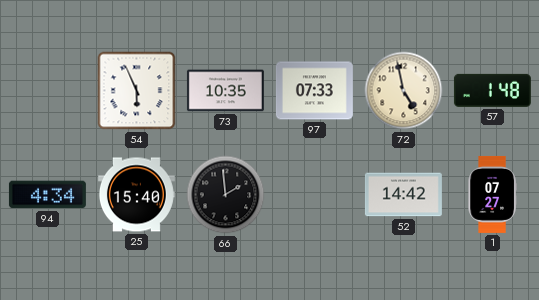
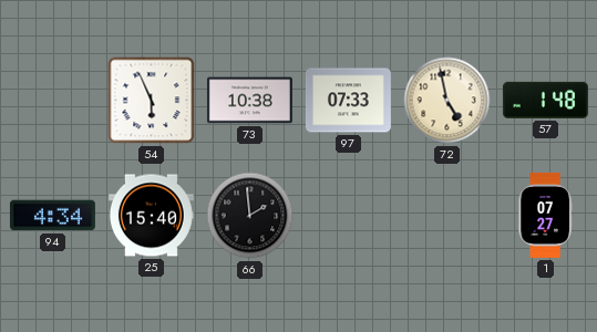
73: 10:35 -> 10:38
52: 14:42 -> none
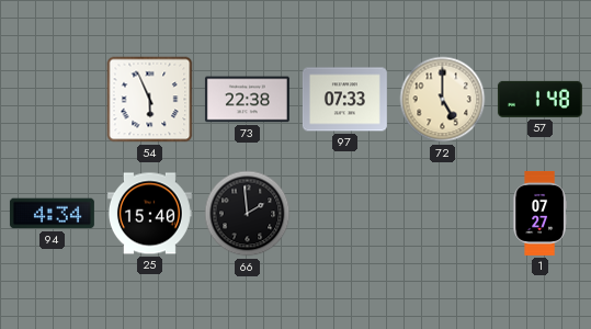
73: 10:38 -> 22:38
72: 4:58 -> 5:00
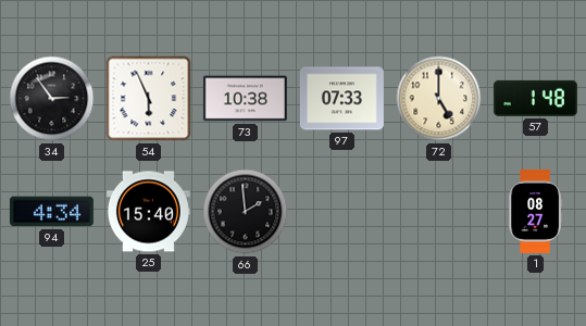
34: none -> 2:54
73: 22:38 -> 10:38
1: 07:27 -> 08:27
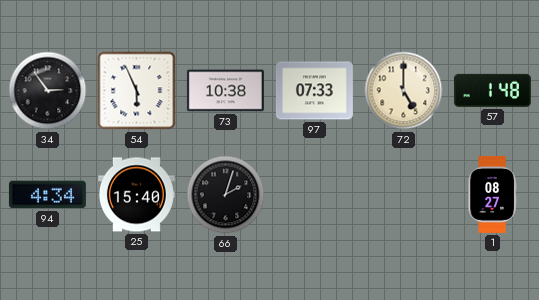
66: 1:59 -> 2:03
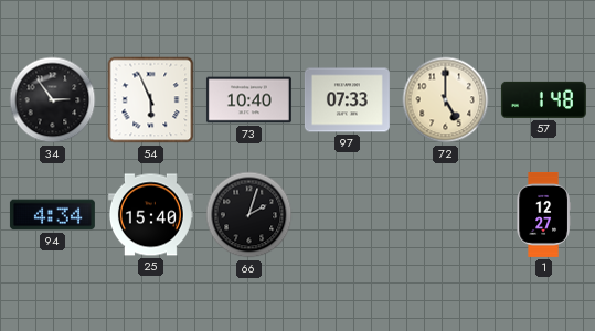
73: 10:38 -> 10:40
1: 08:27 -> 12:27
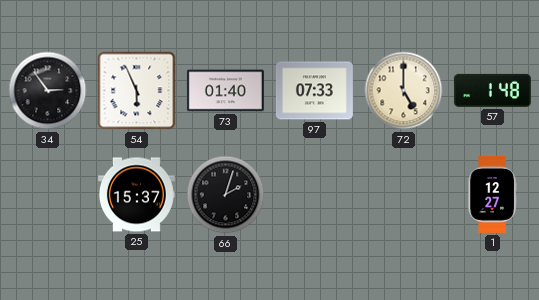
73: 10:40 -> 01:40
94: 4:34 -> none
25: 15:40 -> 15:37
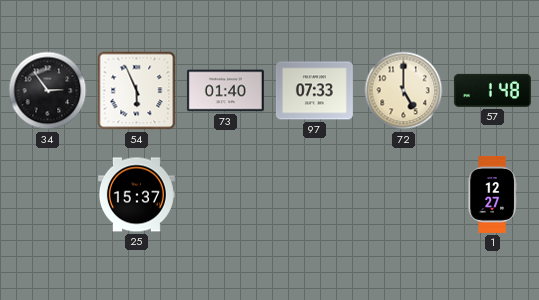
66: 2:03 -> none
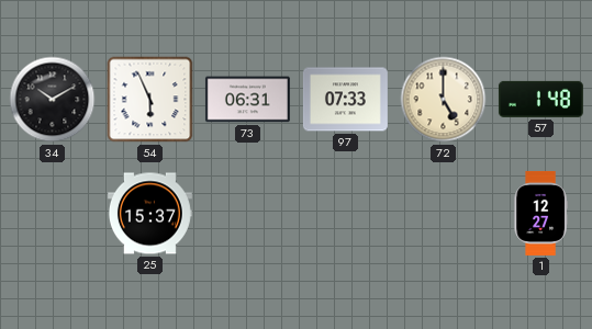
34: 2:54 -> 10:10
73: 01:40 -> 06:31
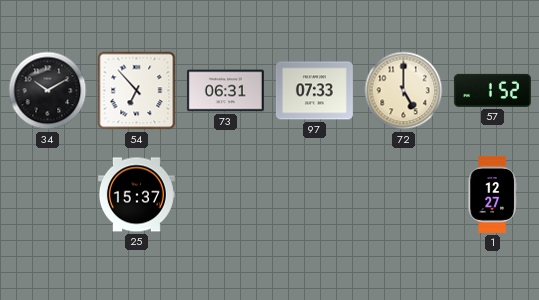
54: 5:56 -> 6:53
57: 1:48 -> 1:52
